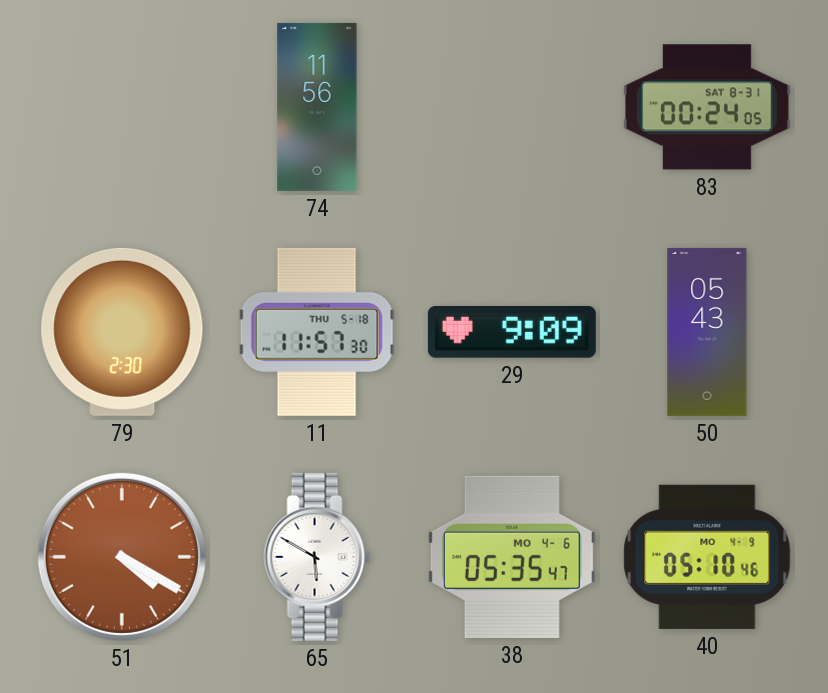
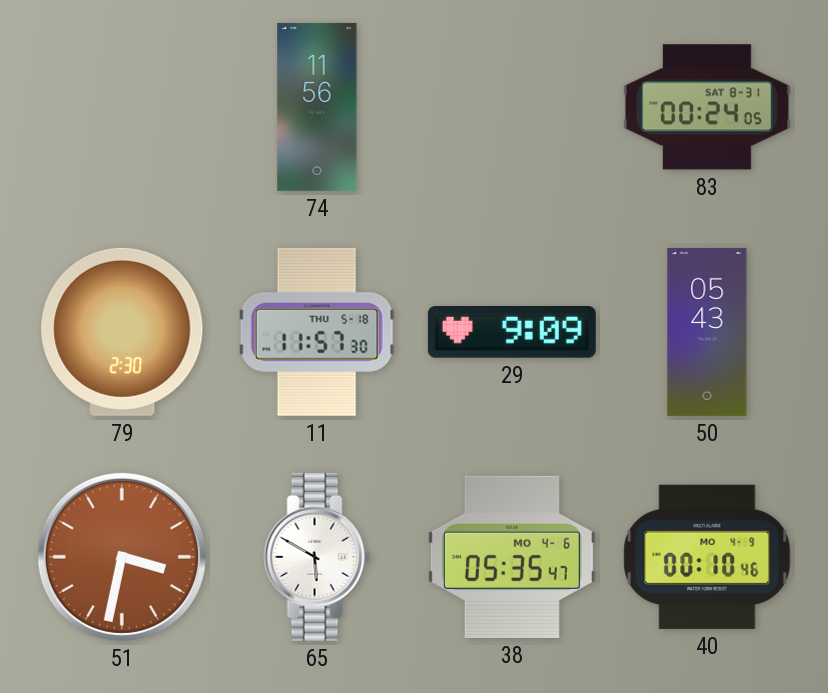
51: 4:20 -> 3:32
40: 05:10 -> 00:10
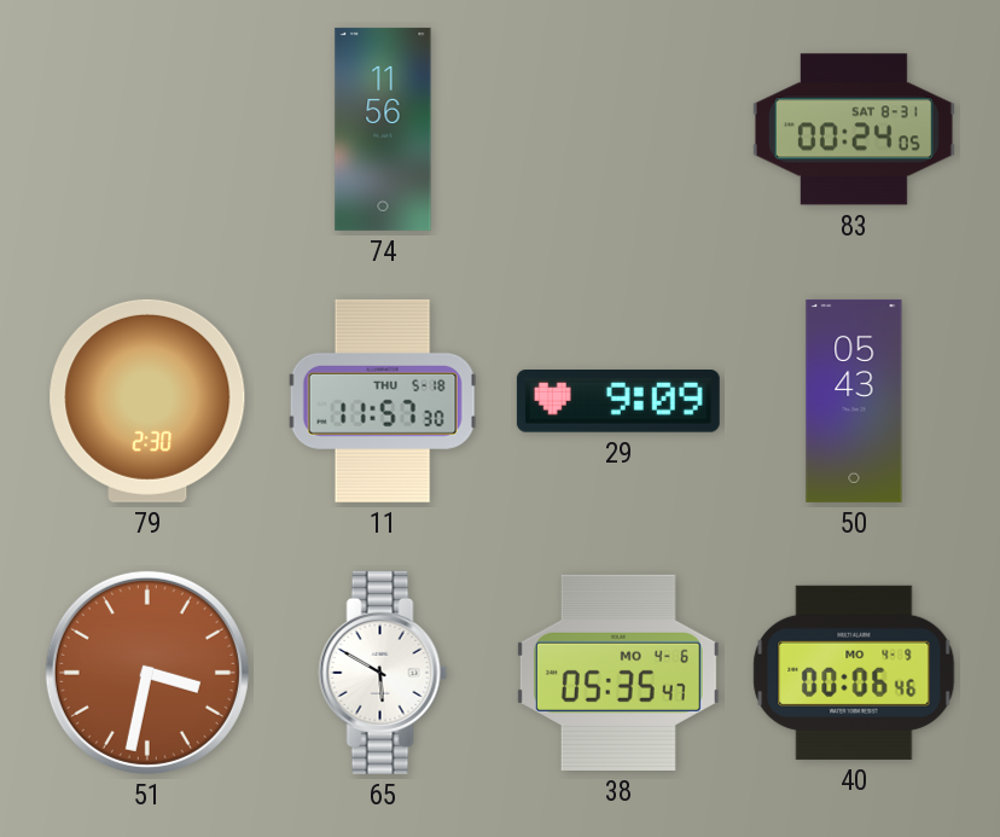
40: 00:10 -> 00:06
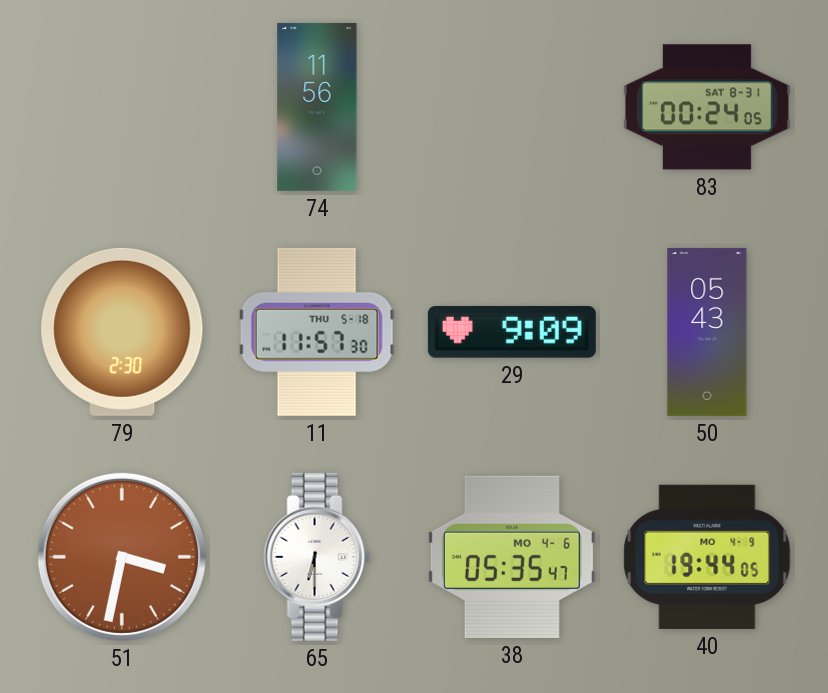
65: 5:50 -> 6:30
40: 00:06 -> 19:44
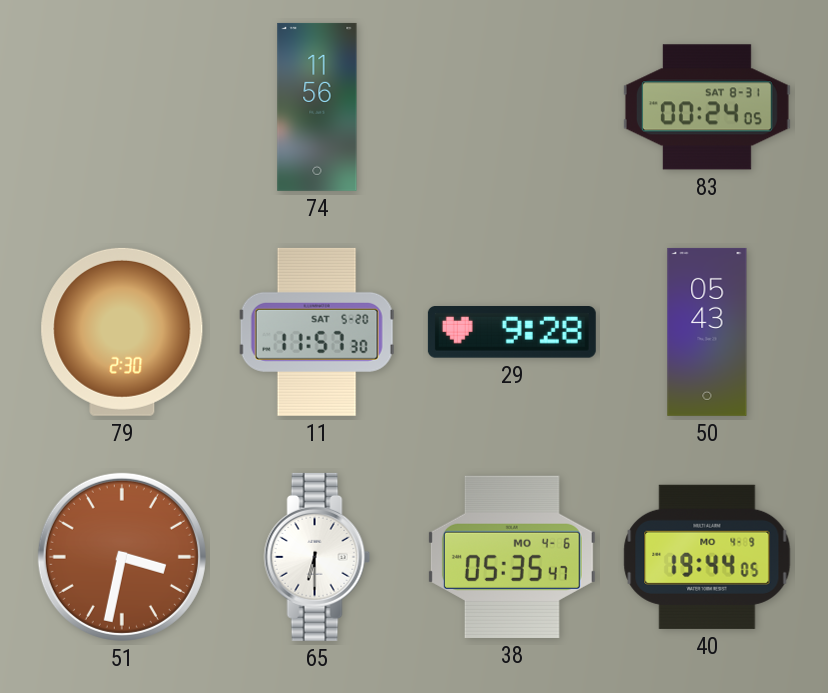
11 date: THU 5-18 -> SAT 5-20
29: 9:09 -> 9:28
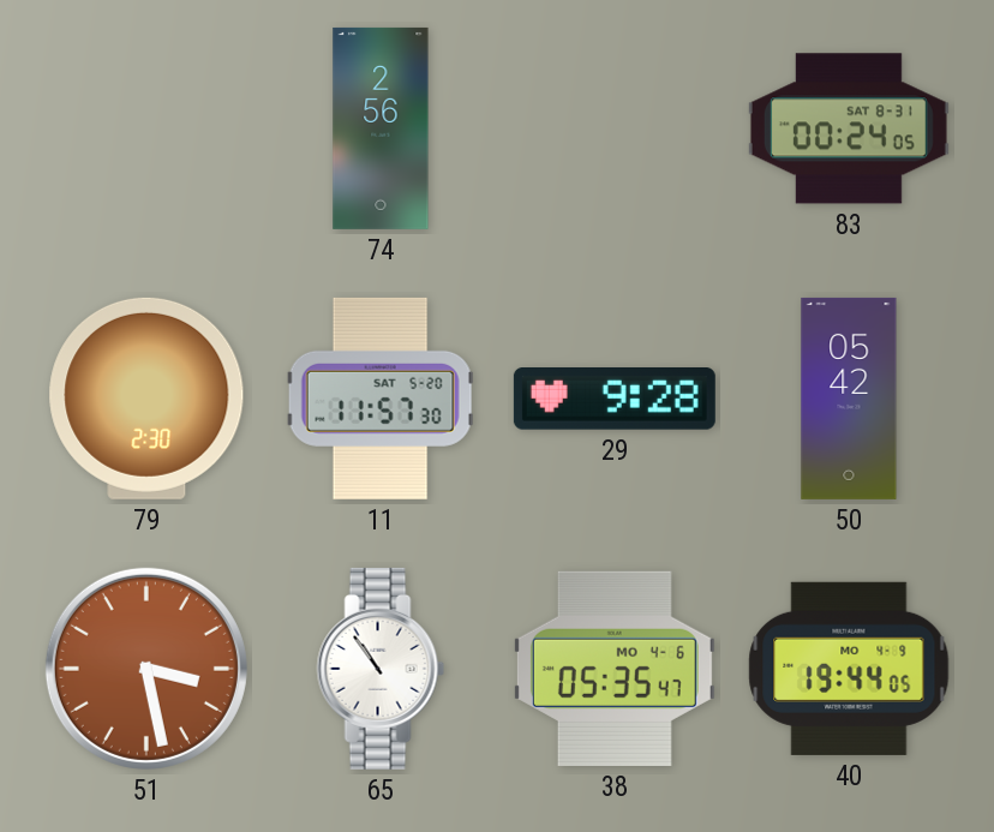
74: 11:56 -> 2:56
50: 05:43 -> 05:42
51: 3:32 -> 3:28
65: 6:30 -> 10:54
